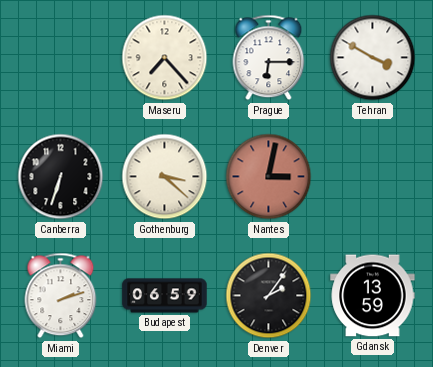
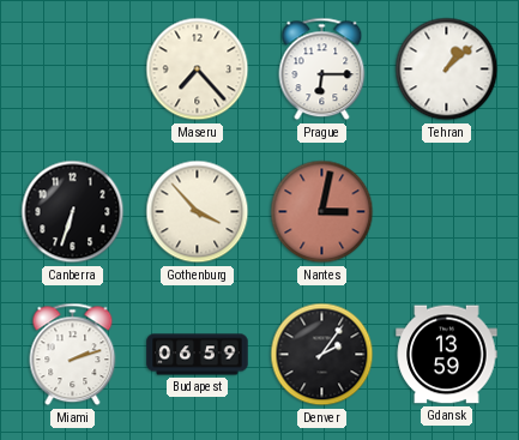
Tehran: 3:50 -> 1:08
Gothenburg: 3:22 -> 3:53
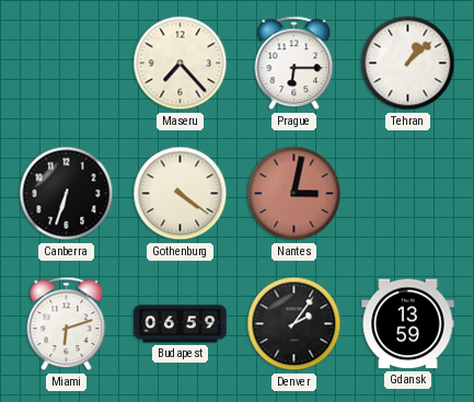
Gothenburg: 3:53 -> 4:21
Miami: 2:12 -> 6:12
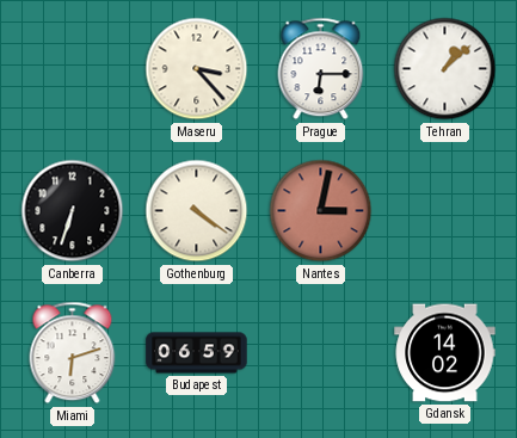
Maseru: 7:23 -> 3:23
Denver: 2:06 -> none
Gdansk: 13:59 -> 14:02
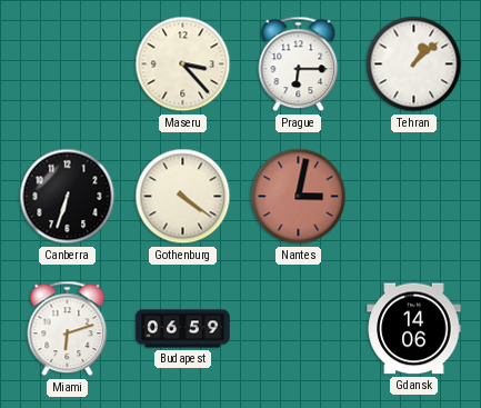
Gdansk: 14:02 -> 14:06
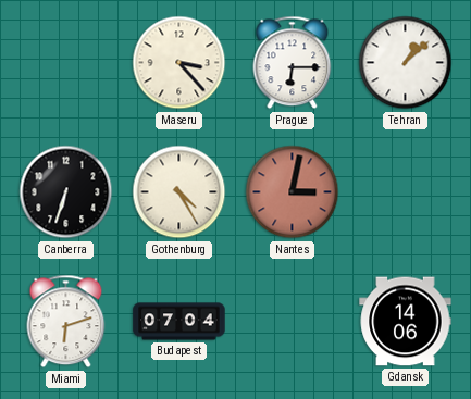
Gothenburg: 4:21 -> 4:25
Budapest: 06:59 -> 07:04
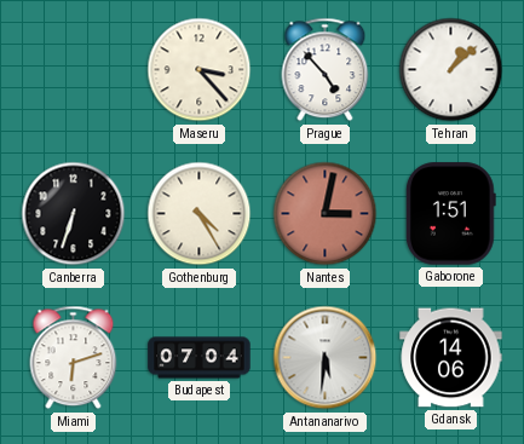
Prague: 6:15 -> 4:53
Gaborone: none -> 1:51
Antananarivo: none -> 5:31
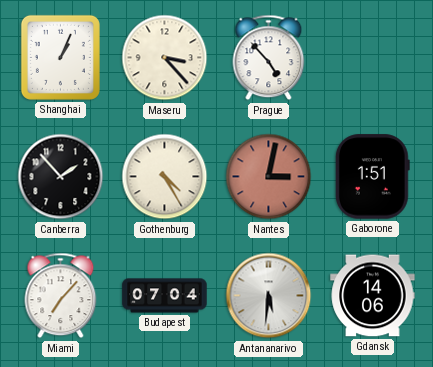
Shanghai: none -> 1:04
Tehran: 1:08 -> none
Canberra: 6:33 -> 1:53
Miami: 6:12 -> 7:07
